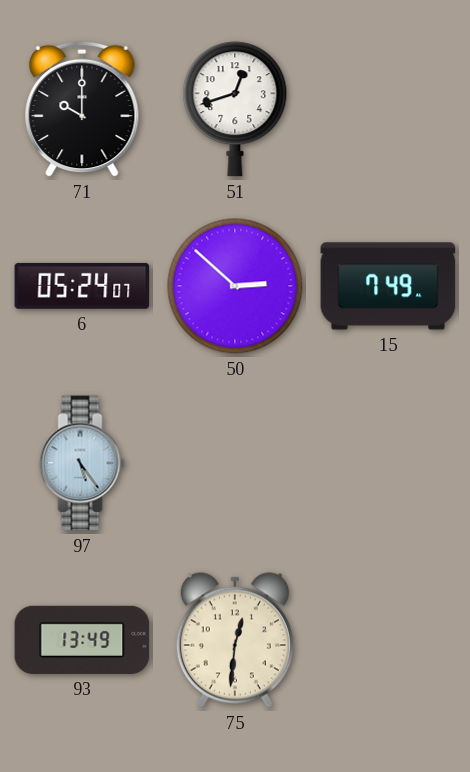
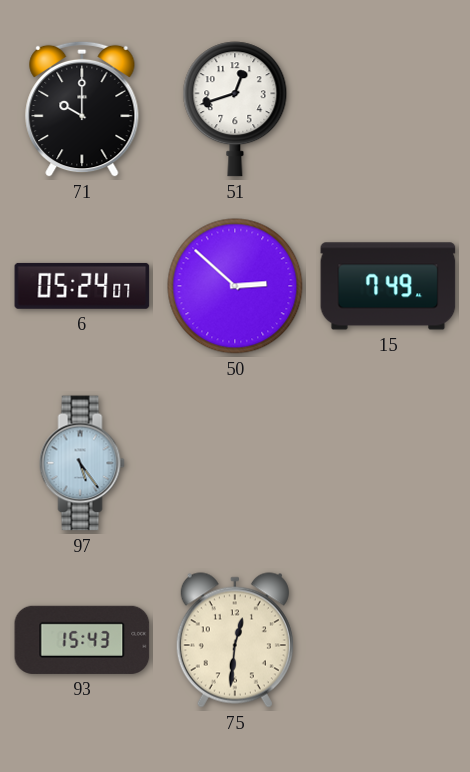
93: 13:49 -> 15:43
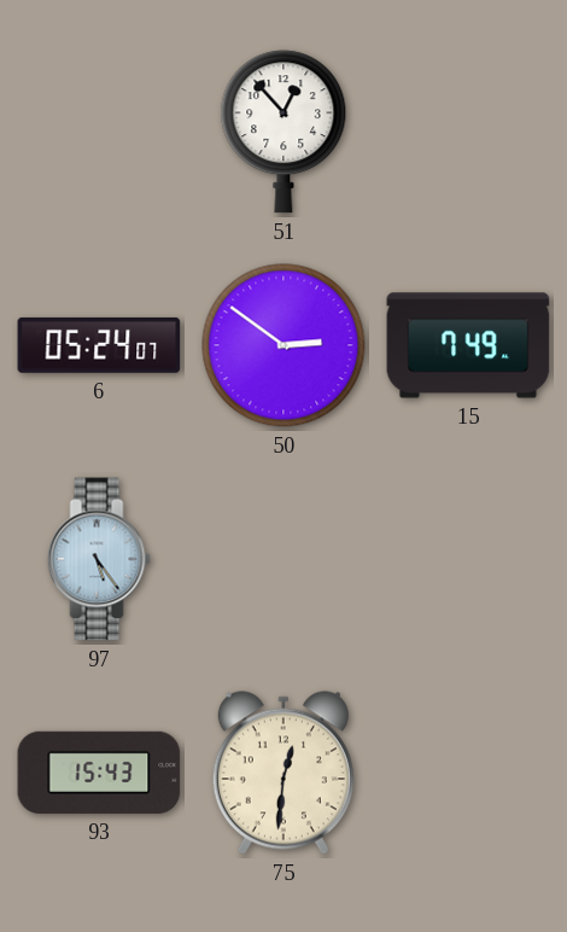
71: 10:00 -> none
51: 12:42 -> 12:53
50: 2:52 -> 2:51
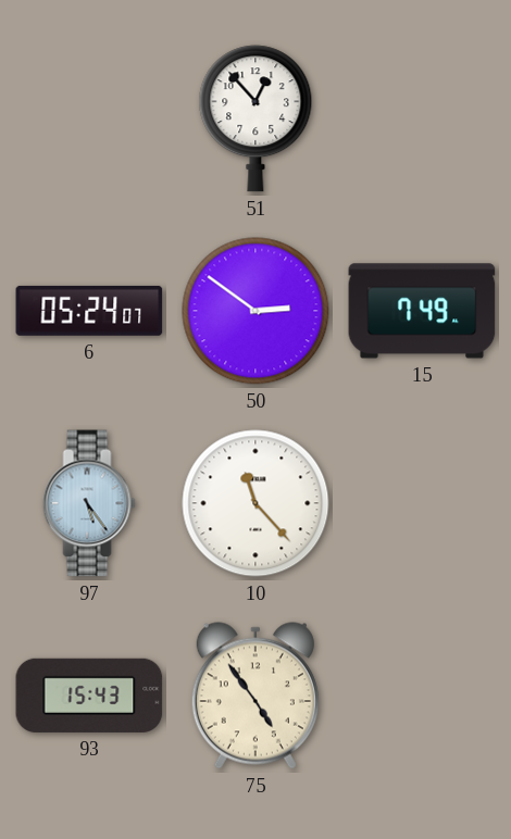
10: none -> 11:23
75: 12:31 -> 4:54
